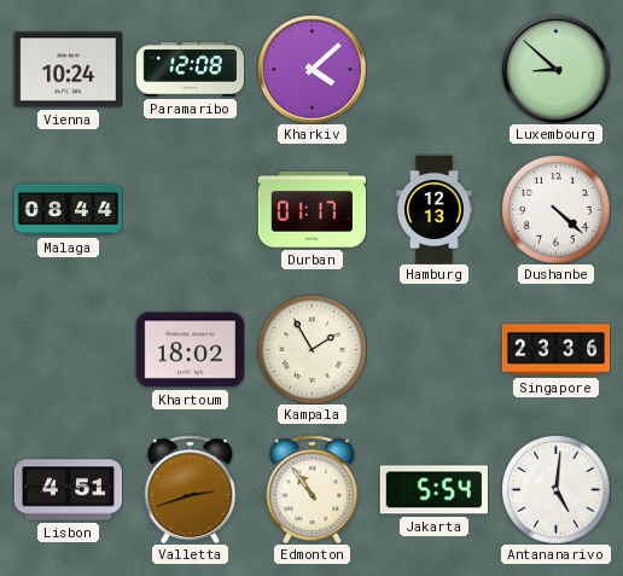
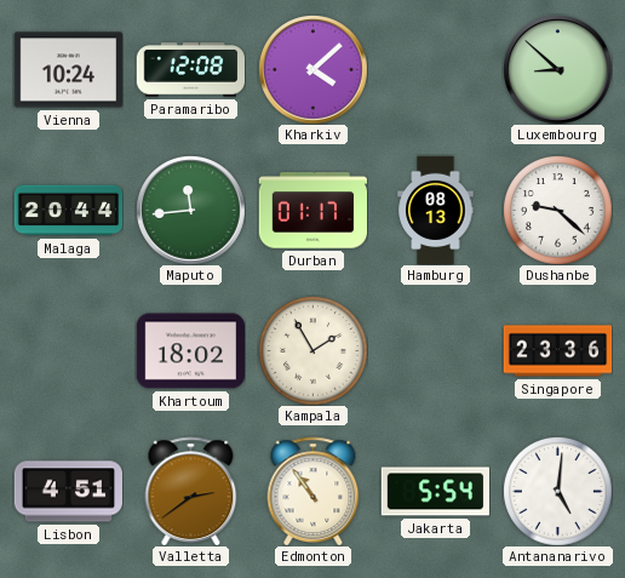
Malaga: 08:44 -> 20:44
Maputo: none -> 11:44
Hamburg: 12:13 -> 08:13
Dushanbe: 4:22 -> 9:22
Valletta: 2:42 -> 2:39
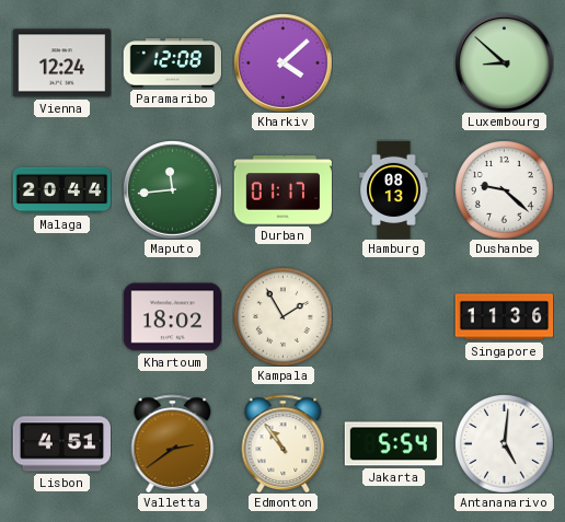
Vienna: 10:24 -> 12:24
Singapore: 23:36 -> 11:36
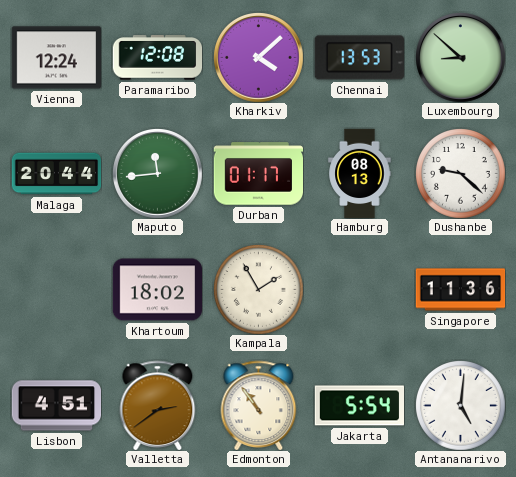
Chennai: none -> 13:53
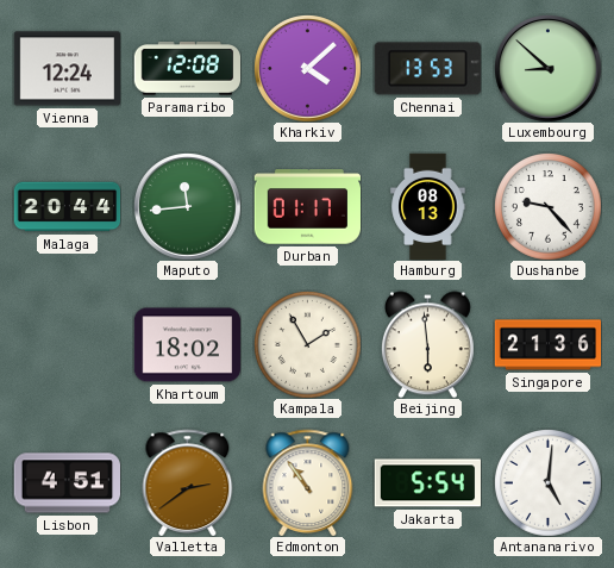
Dushanbe: 9:22 -> 9:23
Beijing: none -> 5:59
Singapore: 11:36 -> 21:36
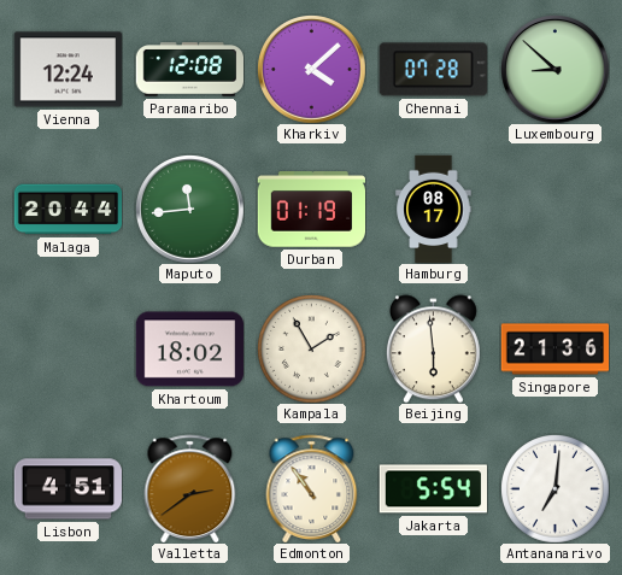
Chennai: 13:53 -> 07:28
Durban: 01:17 -> 01:19
Hamburg: 08:13 -> 08:17
Dushanbe: 9:23 -> none
Antananarivo: 5:01 -> 7:01
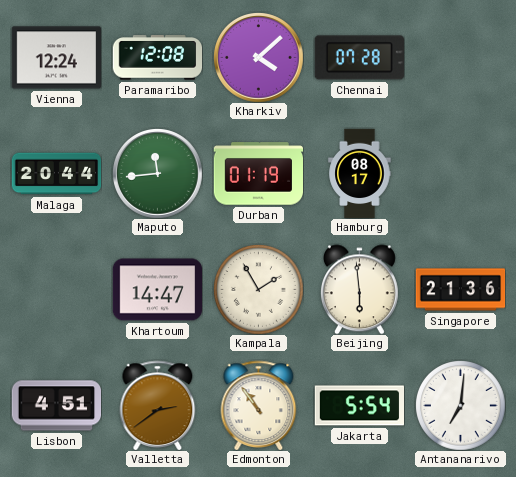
Luxembourg: 8:52 -> none
Khartoum: 18:02 -> 14:47
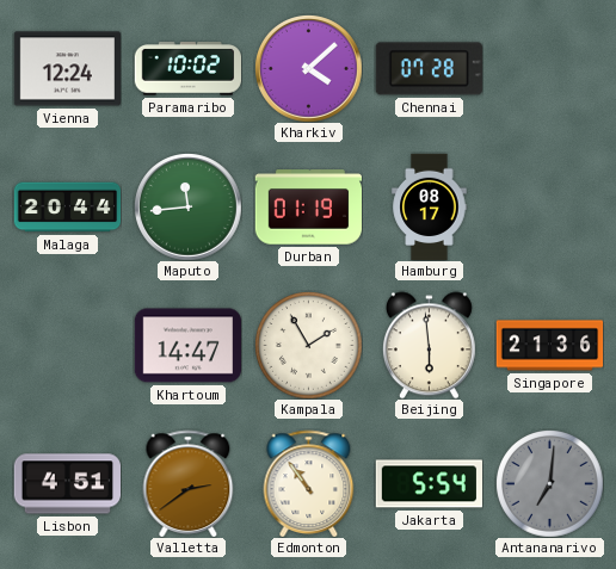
Paramaribo: 12:08 -> 10:02
Antananarivo dial: white -> grey
